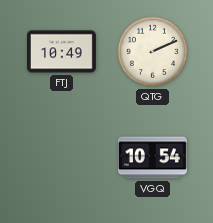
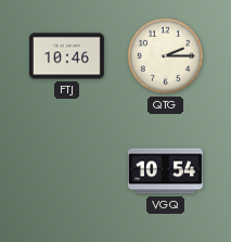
FTJ: 10:49 -> 10:46
QTG: 2:11 -> 2:15
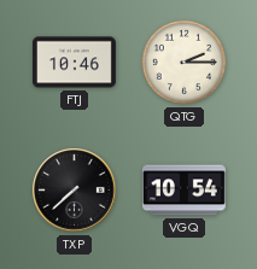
TXP: none -> 7:38
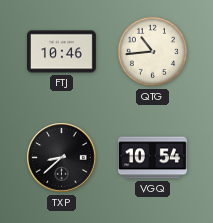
QTG: 2:15 -> 10:44
TXP: 7:38 -> 8:38
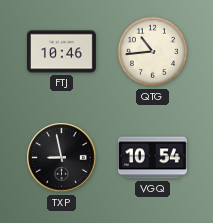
TXP: 8:38 -> 8:58
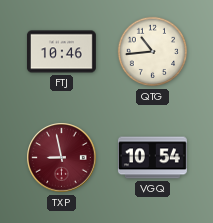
TXP dial: black -> burgundy
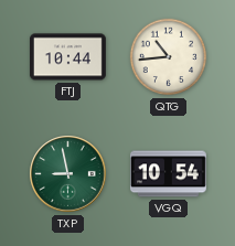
FTJ: 10:46 -> 10:44
TXP dial: burgundy -> green
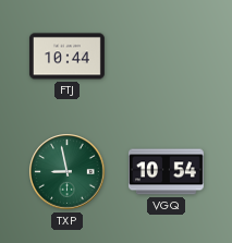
QTG: 10:44 -> none
